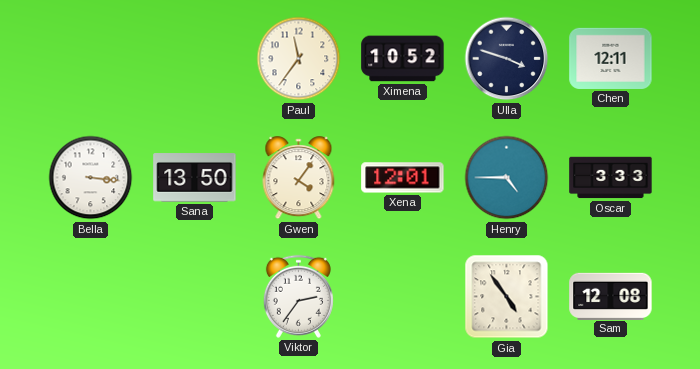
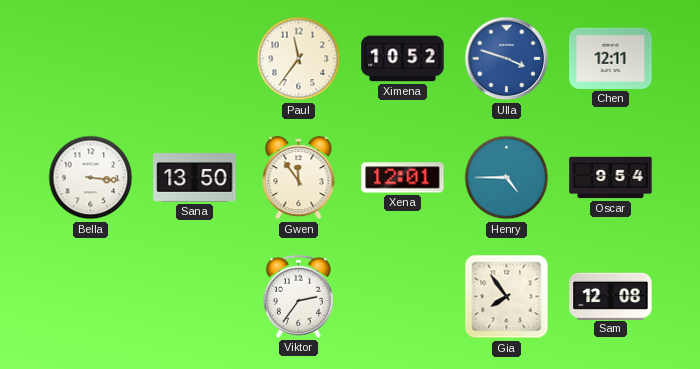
Ulla dial: navy -> blue
Gwen: 4:06 -> 11:54
Oscar: 3:33 -> 9:54
Gia: 4:54 -> 7:54
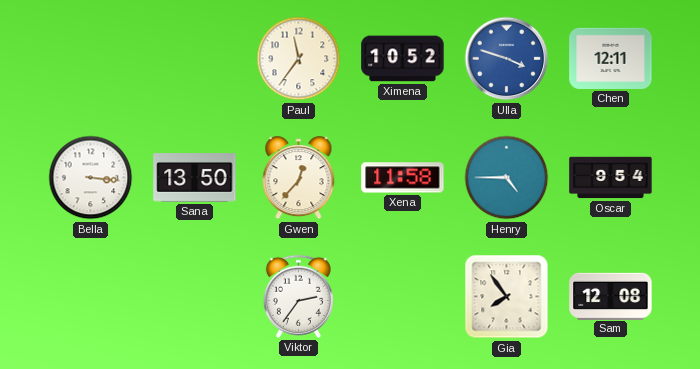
Gwen: 11:54 -> 12:37
Xena: 12:01 -> 11:58
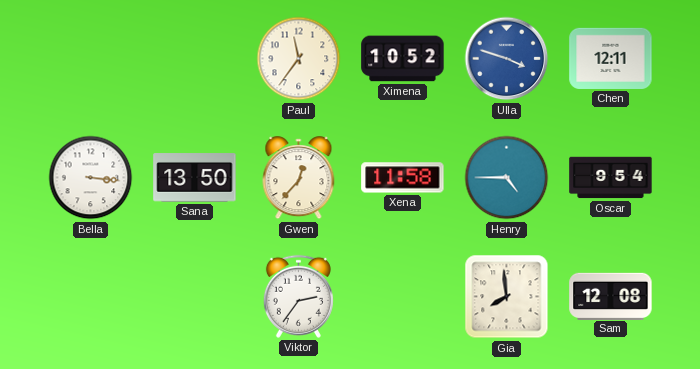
Gia: 7:54 -> 7:59
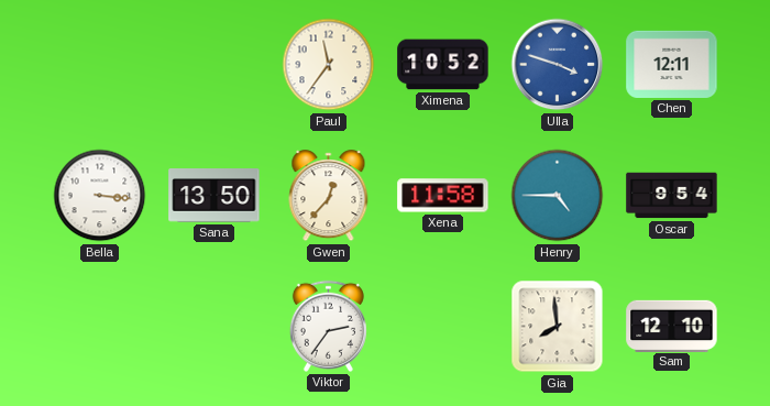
Sam: 12:08 -> 12:10
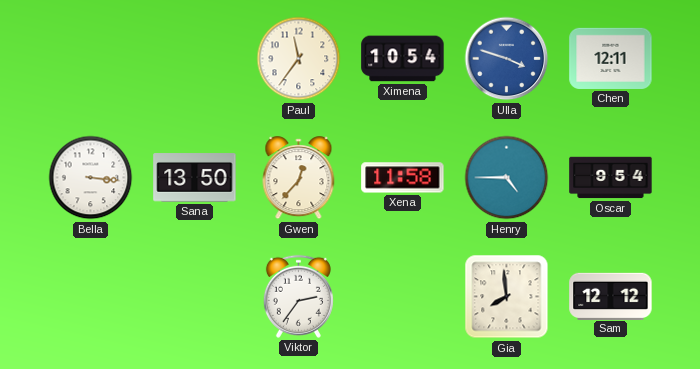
Ximena: 10:52 -> 10:54
Sam: 12:10 -> 12:12
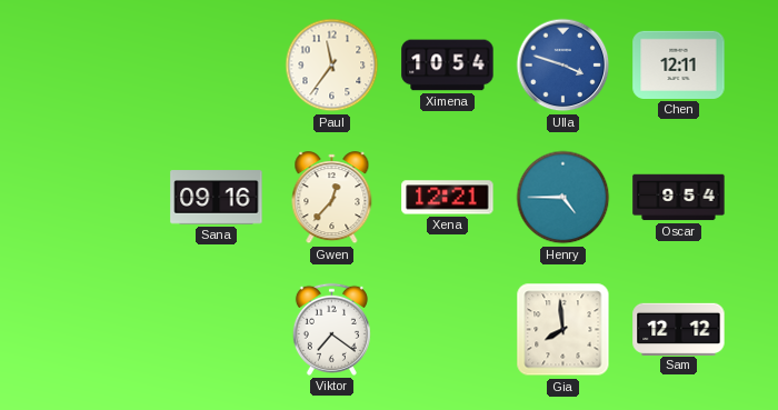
Bella: 3:16 -> none
Sana: 13:50 -> 09:16
Xena: 11:58 -> 12:21
Viktor: 2:36 -> 7:21
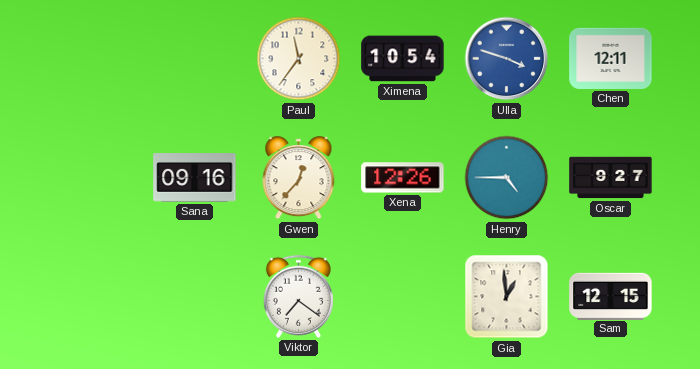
Xena: 12:21 -> 12:26
Oscar: 9:54 -> 9:27
Gia: 7:59 -> 12:59
Sam: 12:12 -> 12:15
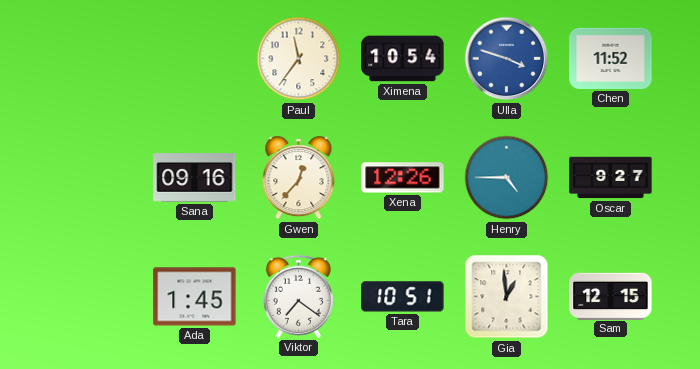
Chen: 12:11 -> 11:52
Ada: none -> 1:45
Tara: none -> 10:51
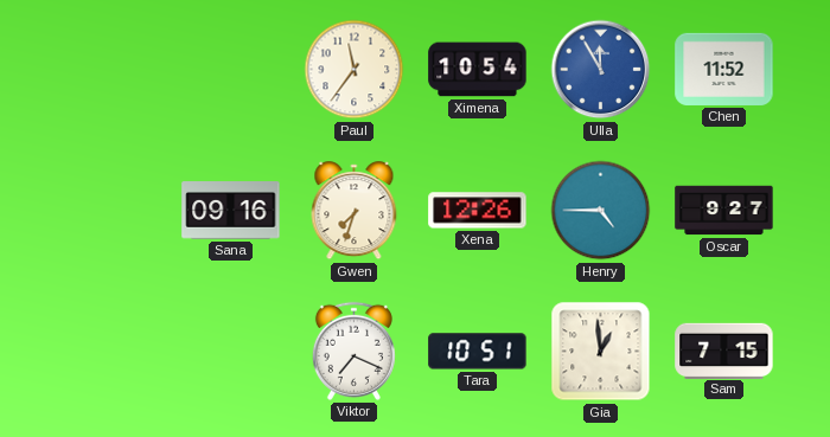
Ulla: 3:48 -> 11:55
Gwen: 12:37 -> 7:33
Ada: 1:45 -> none
Viktor: 7:21 -> 7:19
Sam: 12:15 -> 7:15
